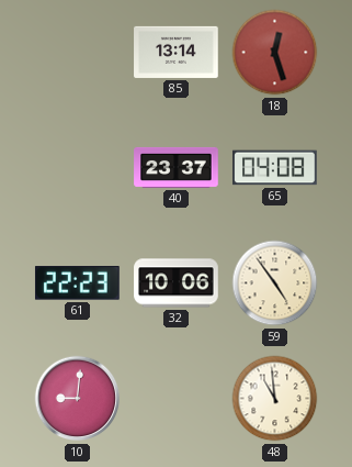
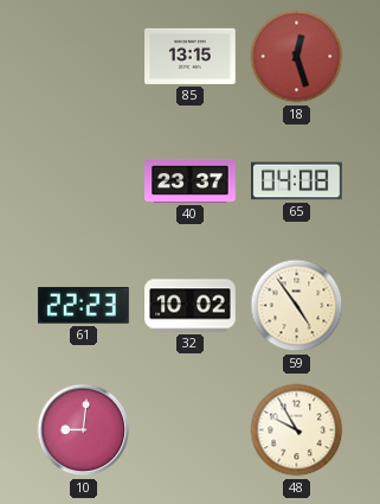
85: 13:14 -> 13:15
32: 10:06 -> 10:02
48: 10:59 -> 9:55
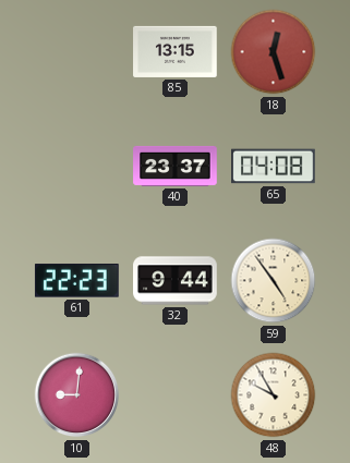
32: 10:02 -> 9:44
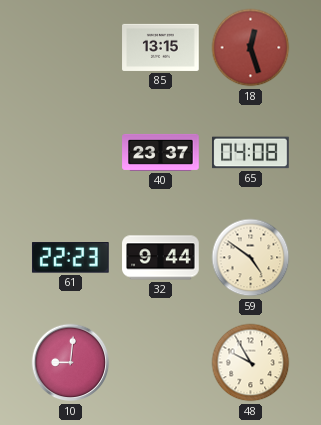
59: 4:54 -> 4:51
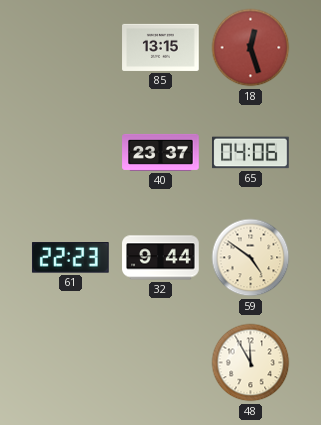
65: 04:08 -> 04:06
10: 9:01 -> none
48: 9:55 -> 11:55
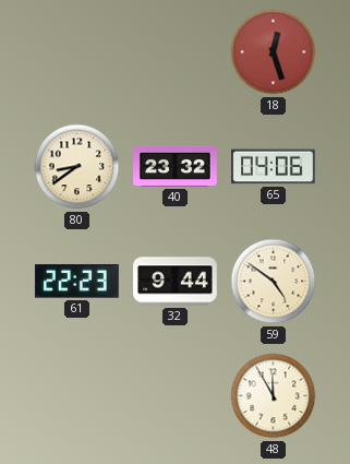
85: 13:15 -> none
80: none -> 8:39
40: 23:37 -> 23:32
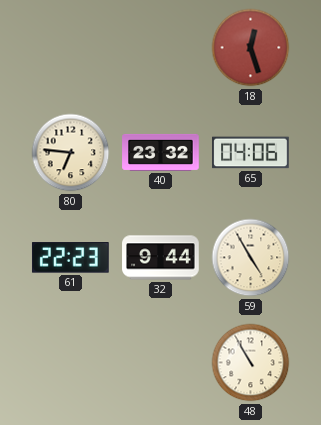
80: 8:39 -> 6:46
59: 4:51 -> 4:55
48: 11:55 -> 10:55
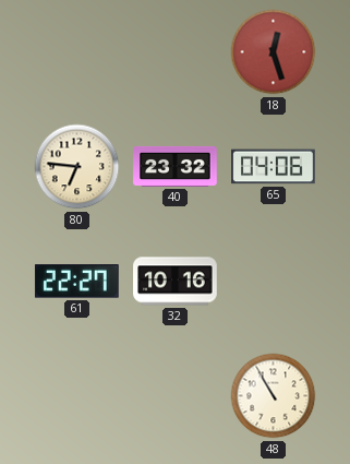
61: 22:23 -> 22:27
32: 9:44 -> 10:16
59: 4:55 -> none
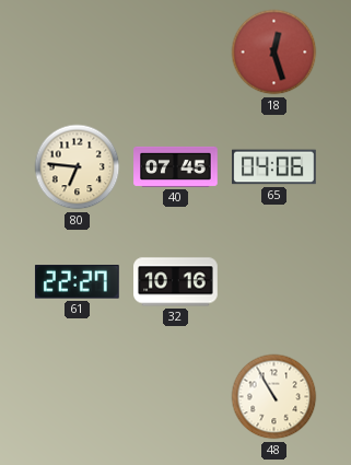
40: 23:32 -> 07:45
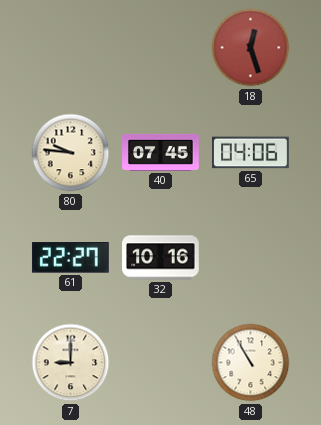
80: 6:46 -> 9:46
7: none -> 9:00
